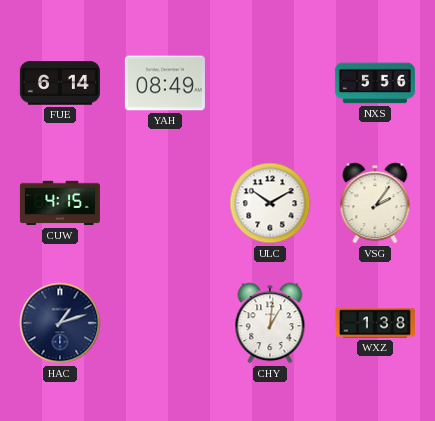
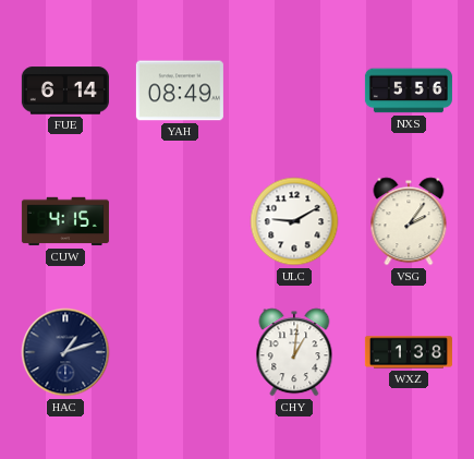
ULC: 10:10 -> 9:10
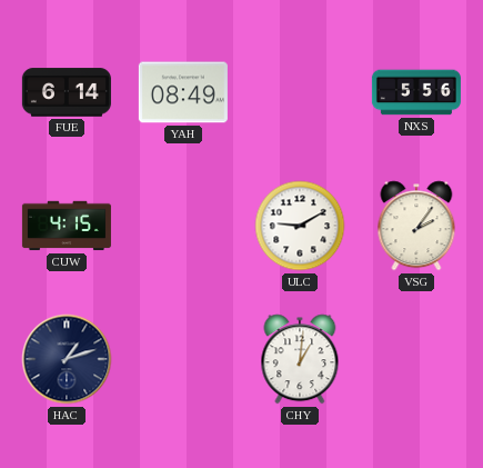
WXZ: 1:38 -> none
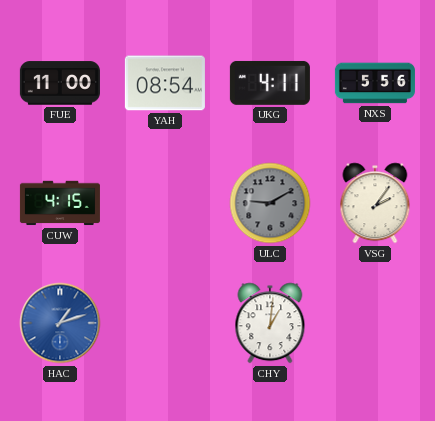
FUE: 6:14 -> 11:00
YAH: 08:49 -> 08:54
UKG: none -> 4:11
ULC dial: white -> grey
HAC dial: navy -> blue
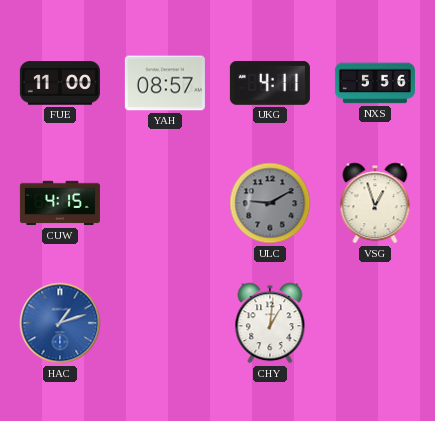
YAH: 08:54 -> 08:57
VSG: 2:06 -> 12:57
